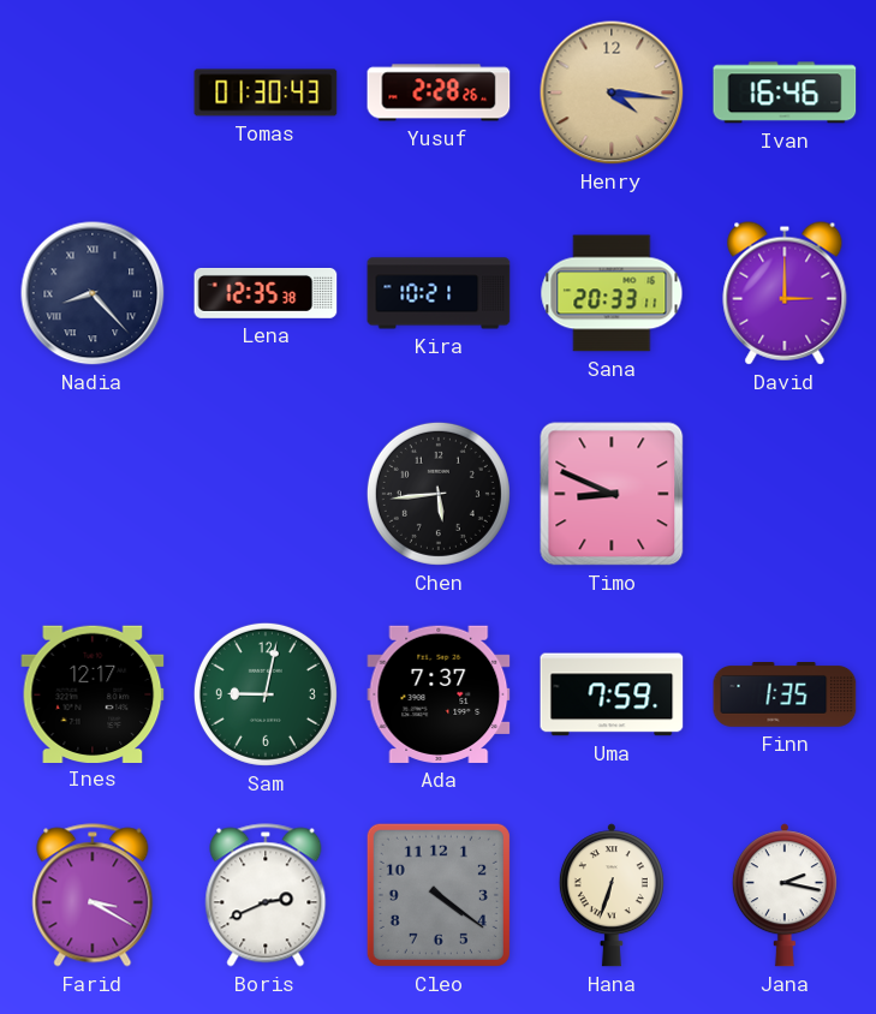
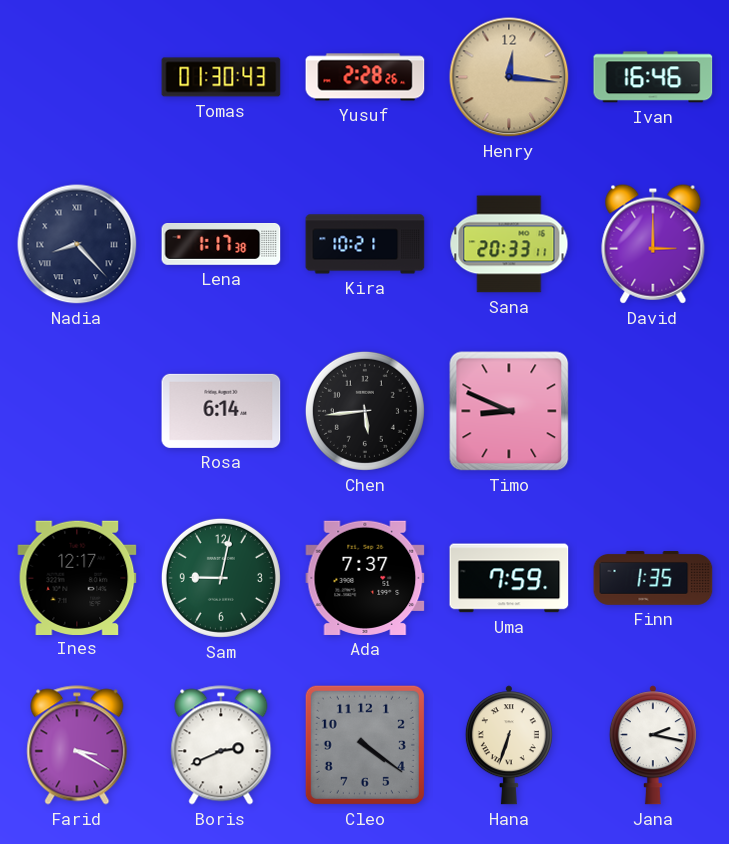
Henry: 4:16 -> 12:16
Lena: 12:35 -> 1:17
Rosa: none -> 6:14
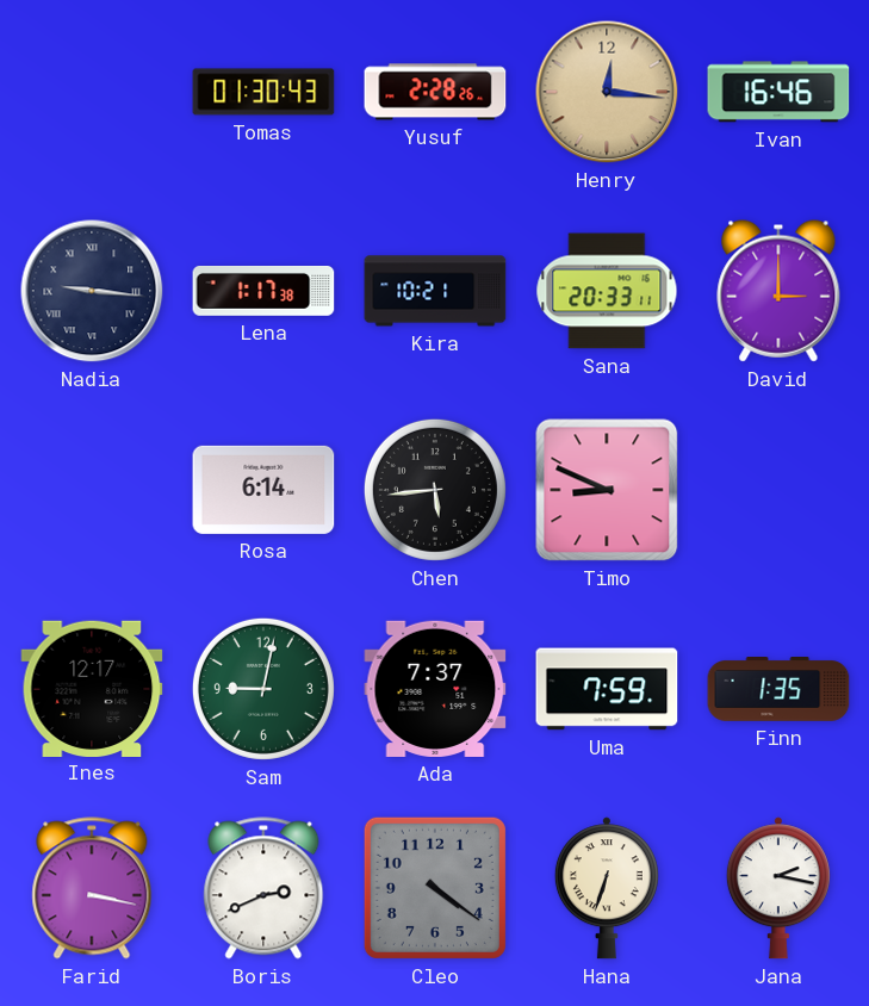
Nadia: 8:23 -> 9:16
Farid: 3:20 -> 3:17
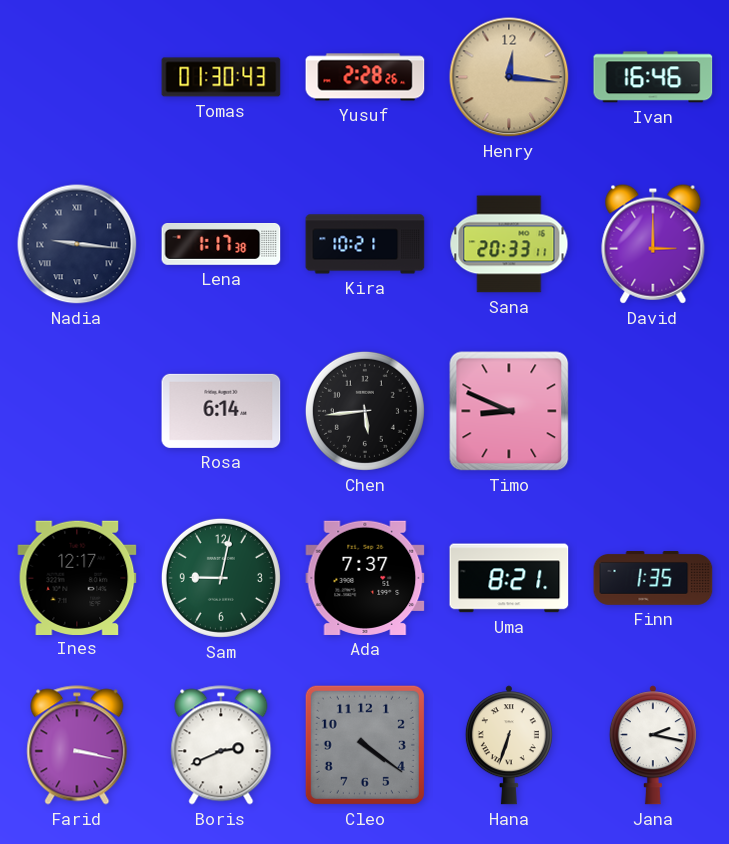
Uma: 7:59 -> 8:21
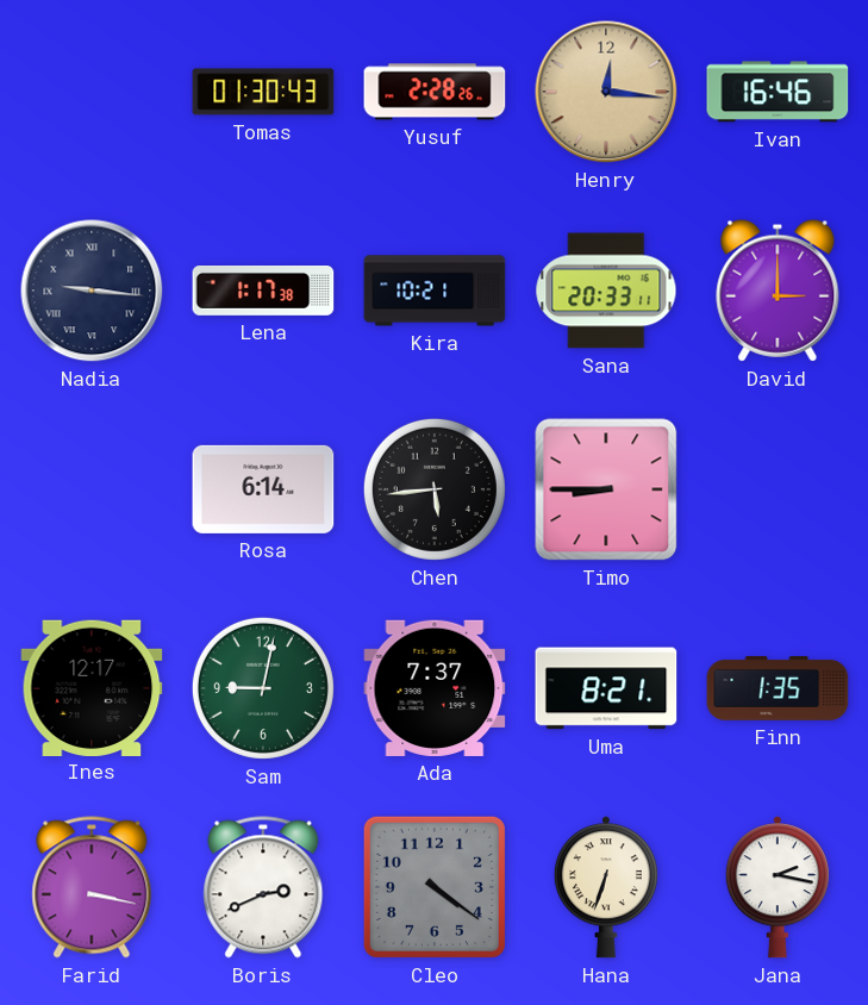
Timo: 8:49 -> 8:45
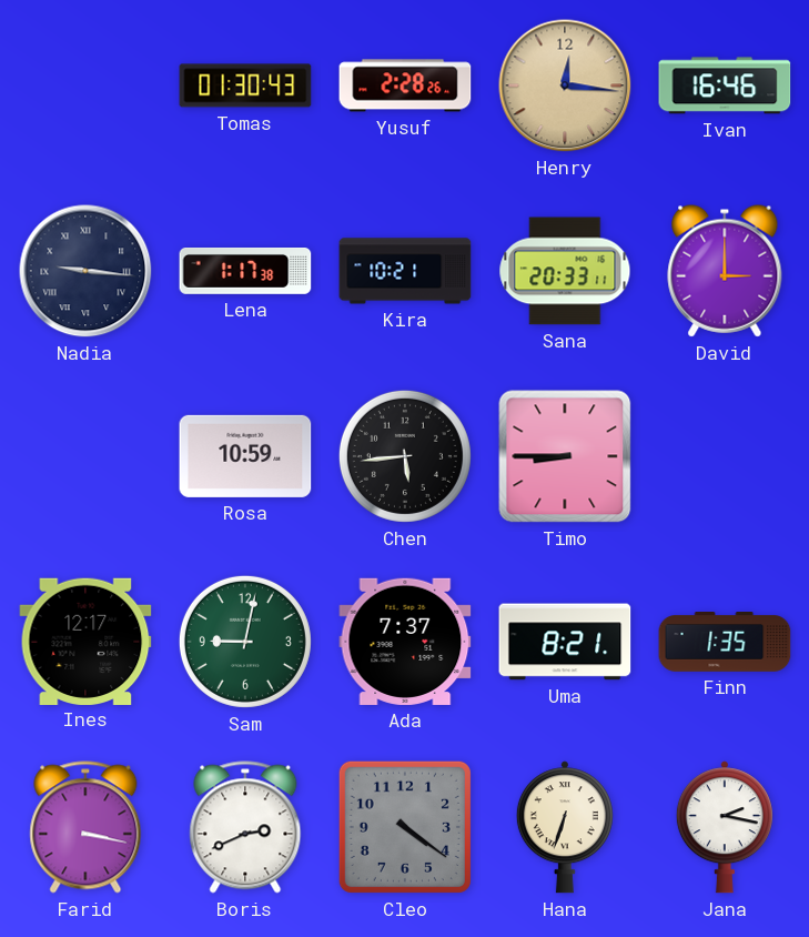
Rosa: 6:14 -> 10:59
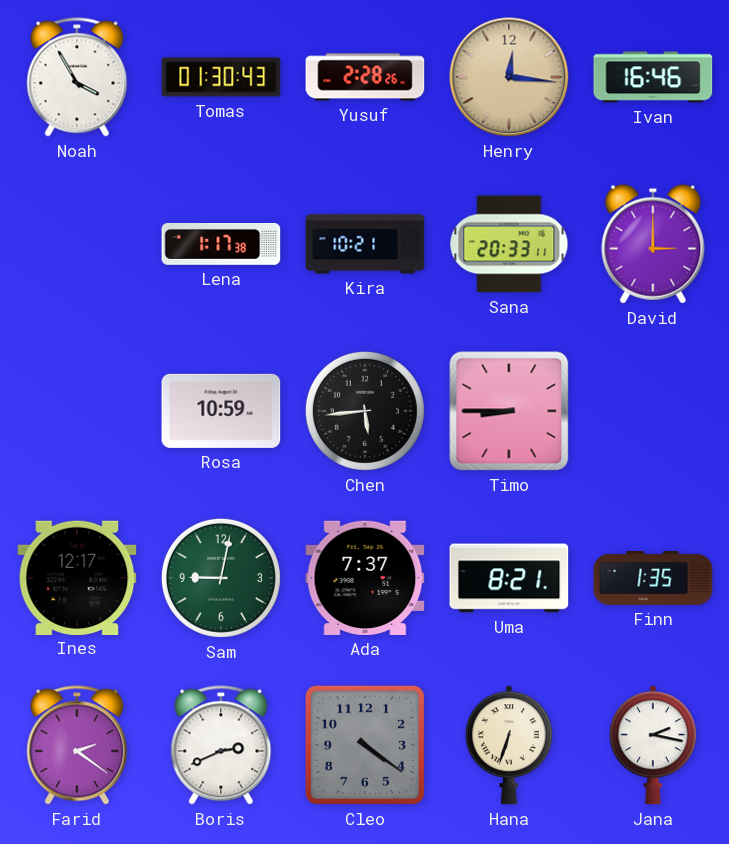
Noah: none -> 3:55
Nadia: 9:16 -> none
Farid: 3:17 -> 2:21
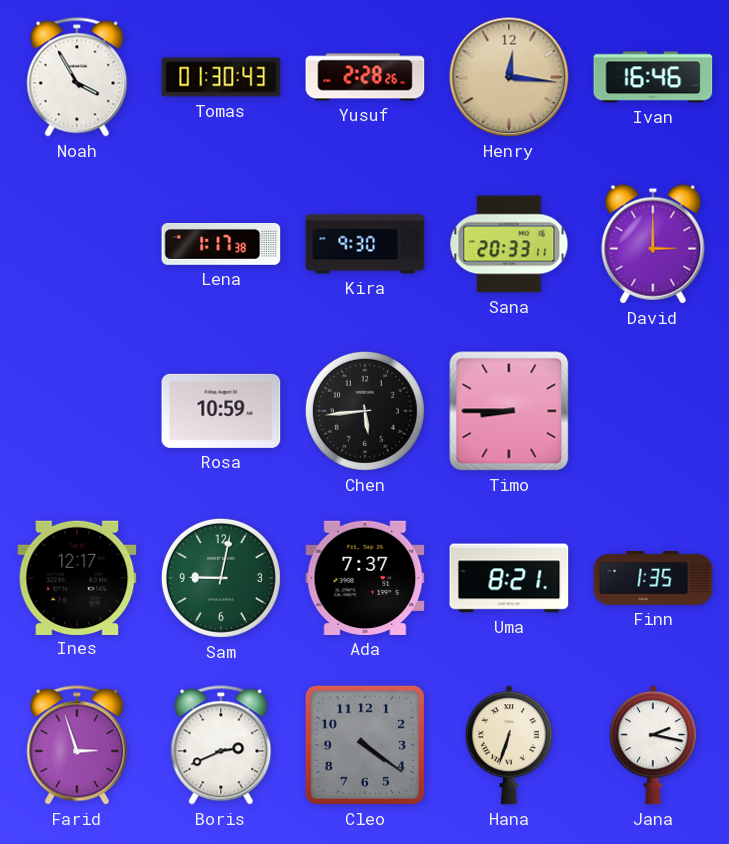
Kira: 10:21 -> 9:30
Farid: 2:21 -> 2:57
